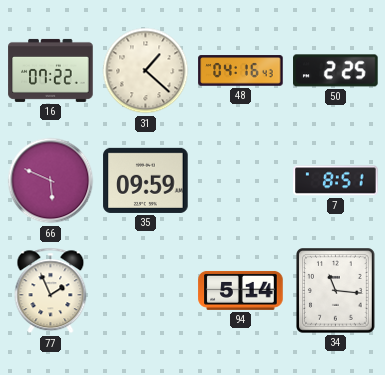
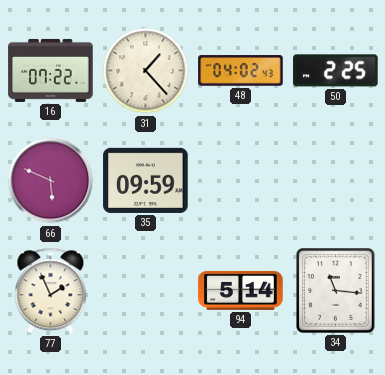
31: 1:22 -> 1:23
48: 04:16 -> 04:02
7: 8:51 -> none
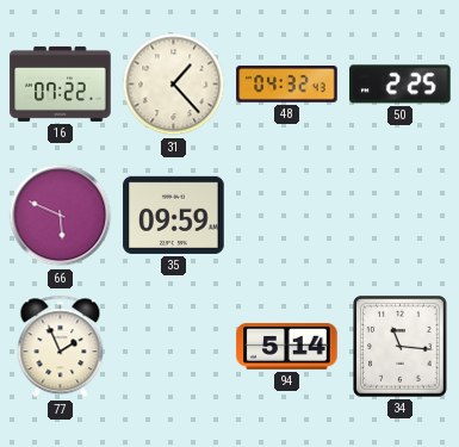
48: 04:02 -> 04:32
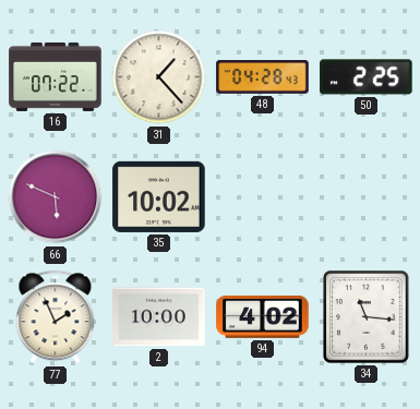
48: 04:32 -> 04:28
35: 09:59 -> 10:02
2: none -> 10:00
94: 5:14 -> 4:02
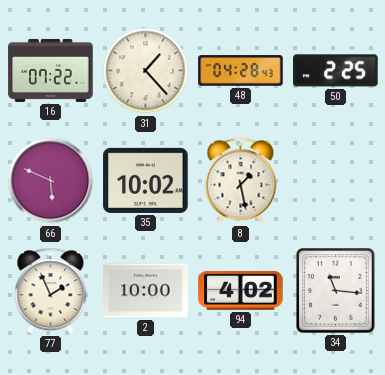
8: none -> 1:28
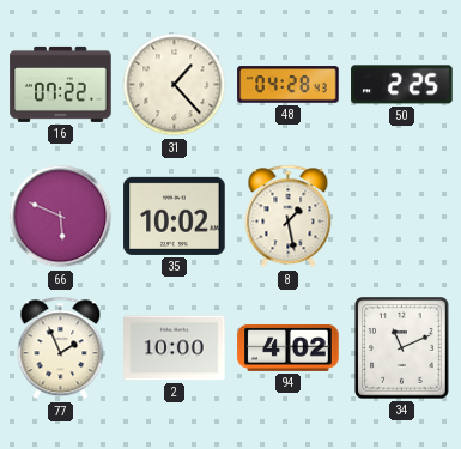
34: 11:16 -> 11:11
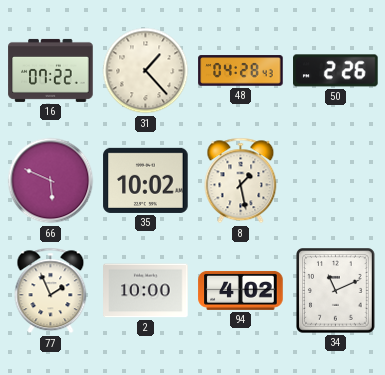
50: 2:25 -> 2:26
